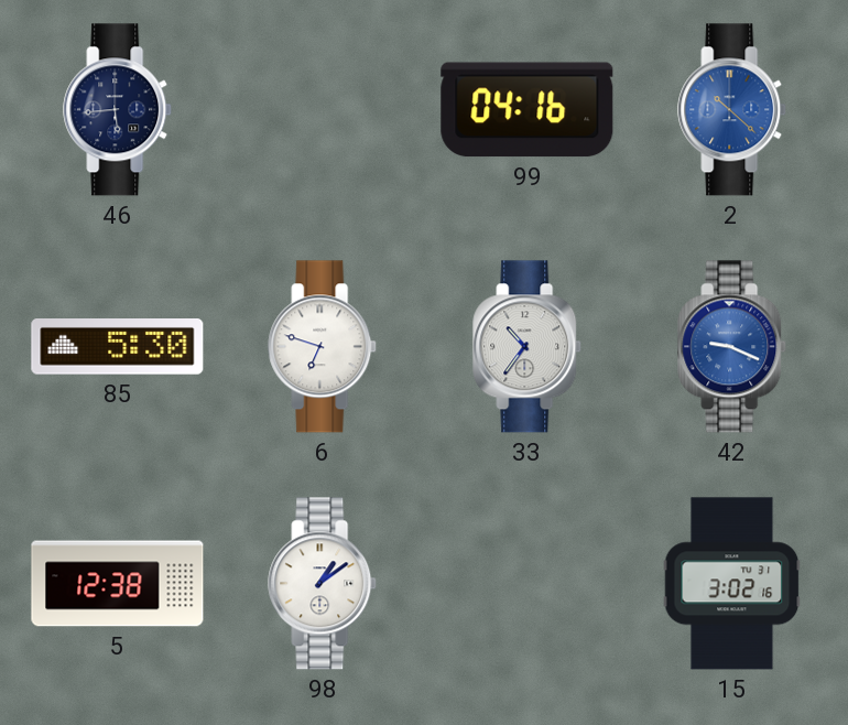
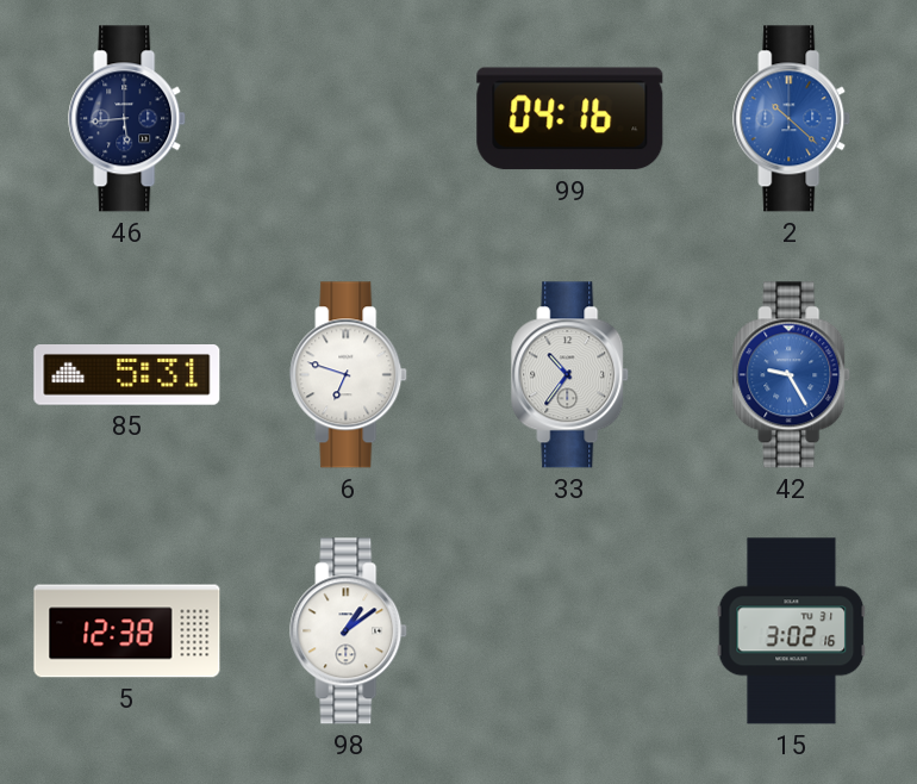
85: 5:30 -> 5:31
42: 9:19 -> 9:25
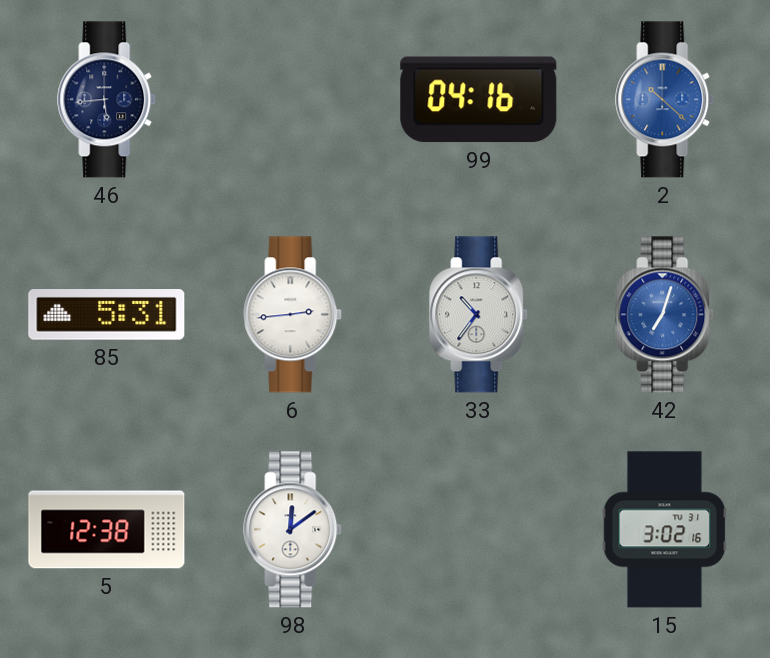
6: 6:48 -> 2:44
42: 9:25 -> 7:03
98: 1:09 -> 12:09
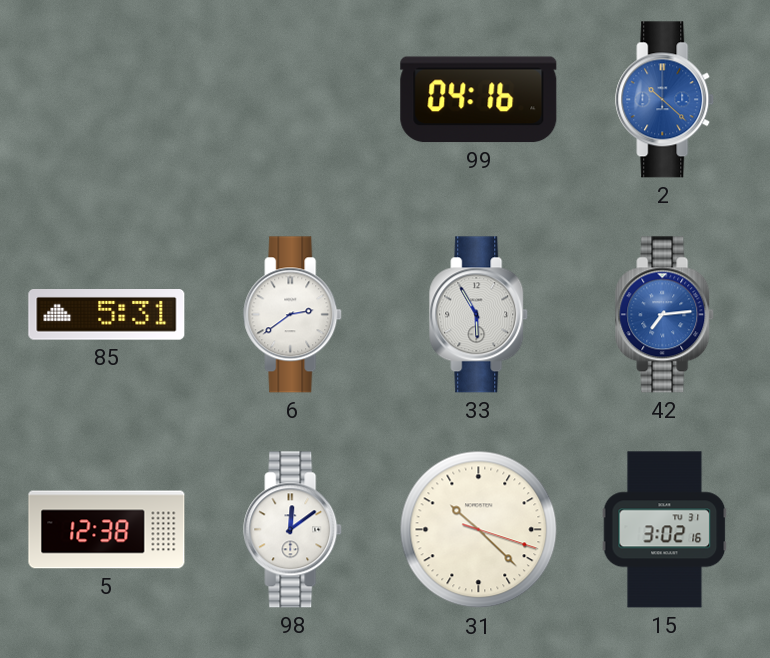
46: 5:44 -> none
6: 2:44 -> 2:39
33: 10:36 -> 5:55
42: 7:03 -> 7:14
31: none -> 10:22
